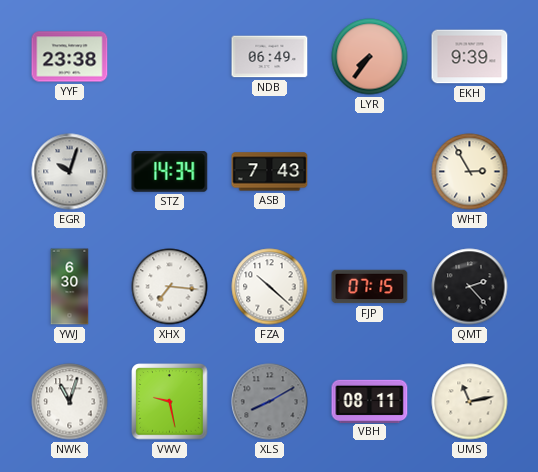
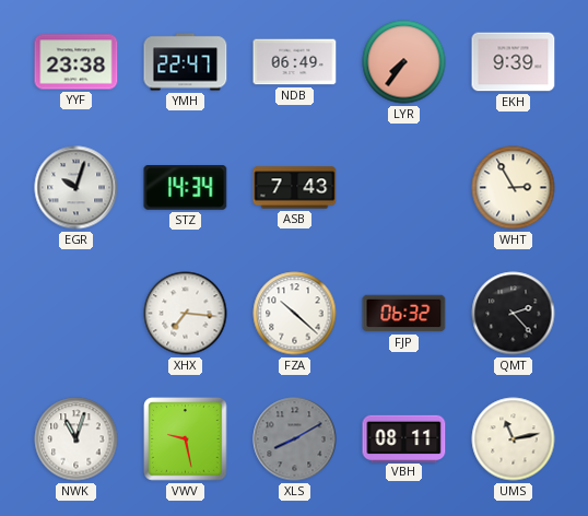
YMH: none -> 22:47
YWJ: 6:30 -> none
FJP: 07:15 -> 06:32
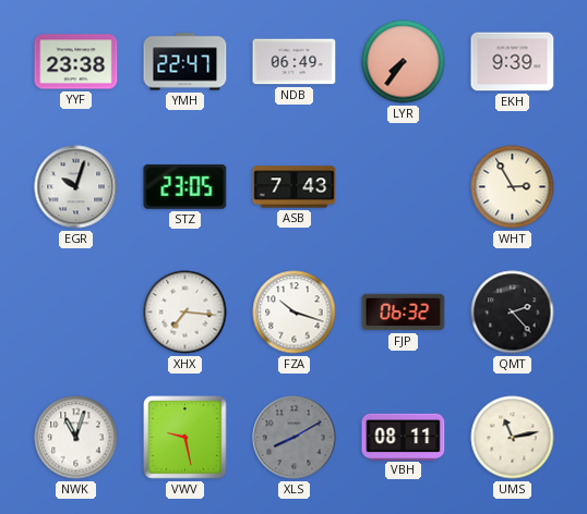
STZ: 14:34 -> 23:05
FZA: 10:22 -> 10:18
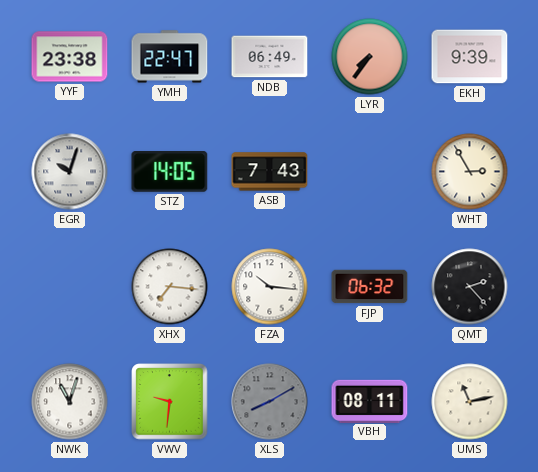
STZ: 23:05 -> 14:05
FZA: 10:18 -> 10:16
VWV: 9:28 -> 9:31
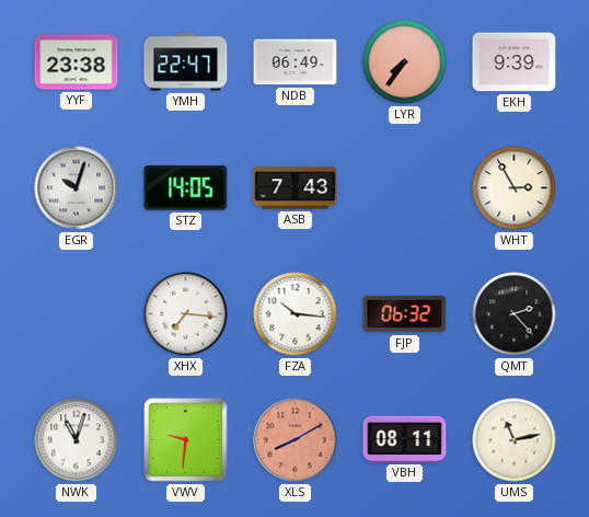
XLS dial: grey -> salmon
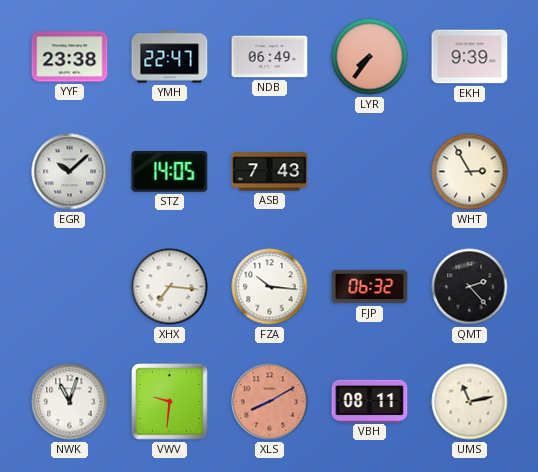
EGR: 10:03 -> 10:08
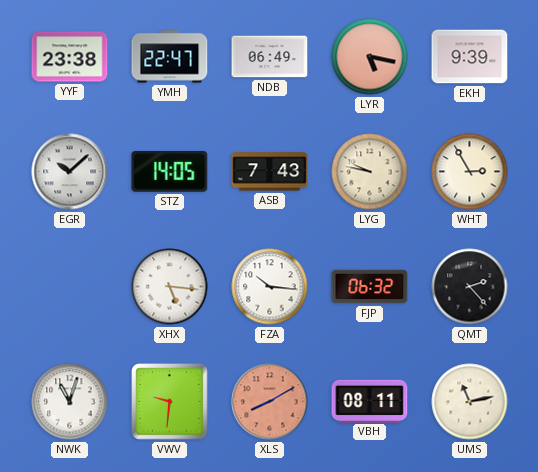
LYR: 7:36 -> 5:17
LYG: none -> 9:47
XHX: 7:16 -> 5:16
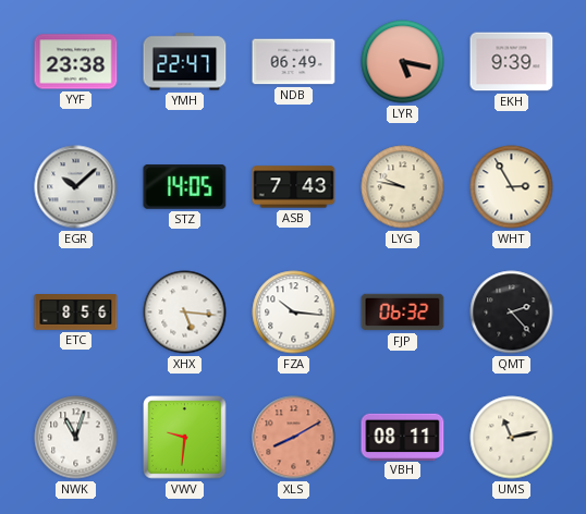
ETC: none -> 8:56
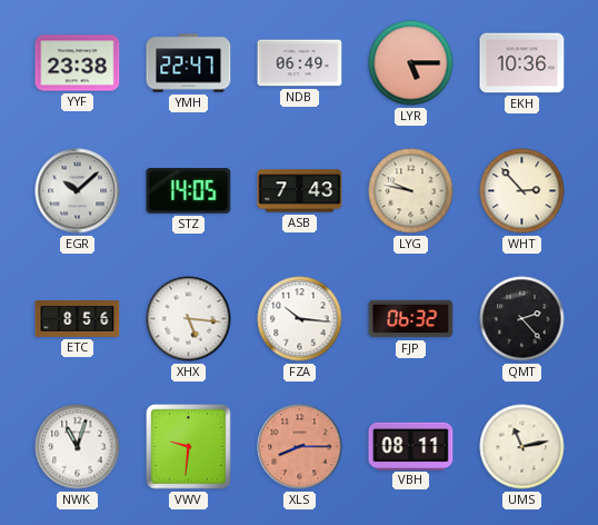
LYR: 5:17 -> 5:15
EKH: 9:39 -> 10:36
WHT: 2:55 -> 2:53
XLS: 8:10 -> 8:15
